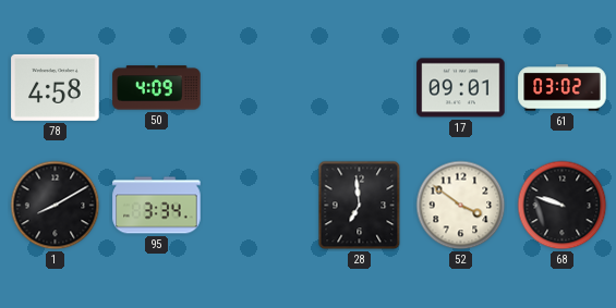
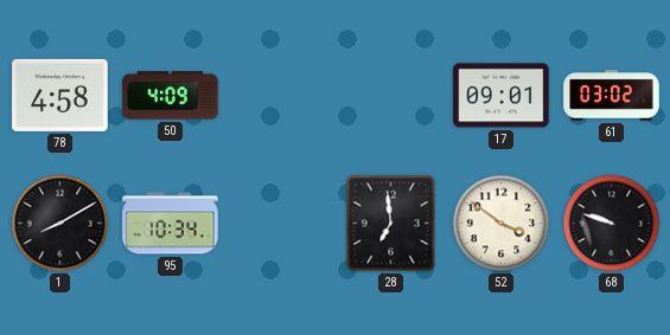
95: 3:34 -> 10:34
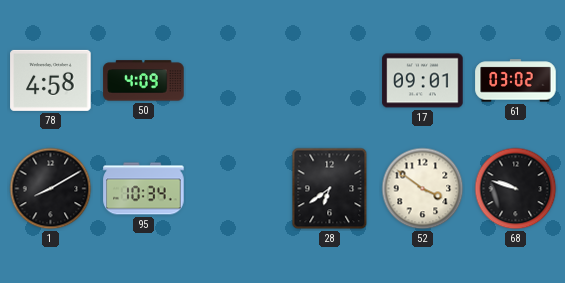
28: 6:59 -> 6:39
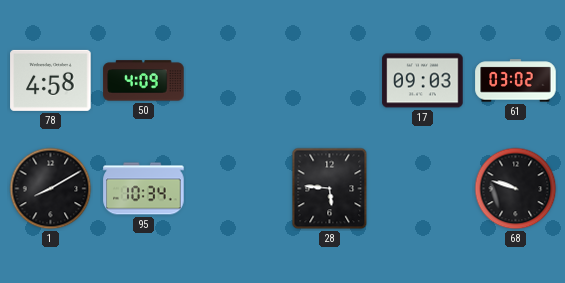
17: 09:01 -> 09:03
28: 6:39 -> 5:46
52: 3:51 -> none
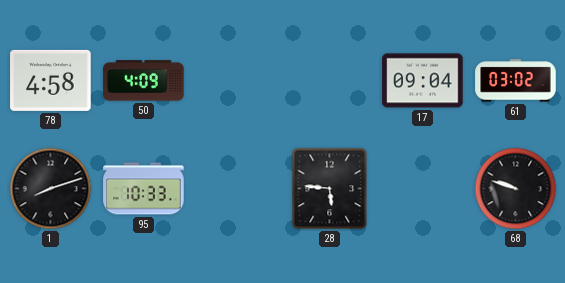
17: 09:03 -> 09:04
1: 8:10 -> 8:12
95: 10:34 -> 10:33
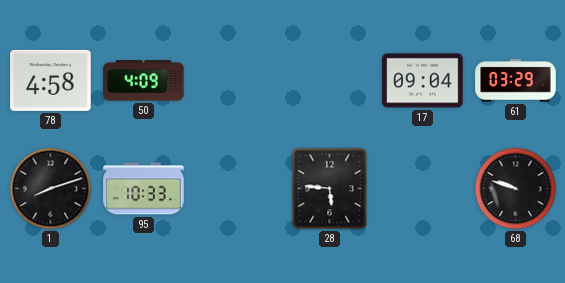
61: 03:02 -> 03:29
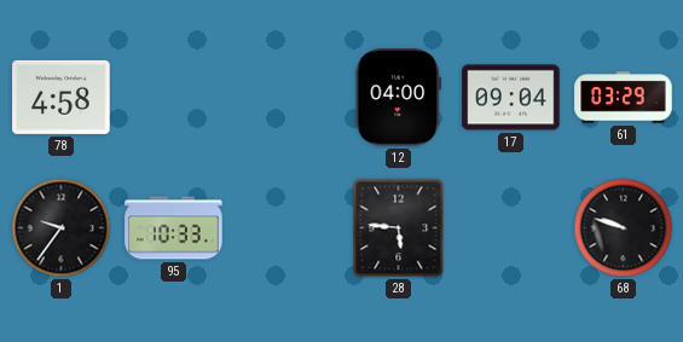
50: 4:09 -> none
12: none -> 04:00
1: 8:12 -> 9:36
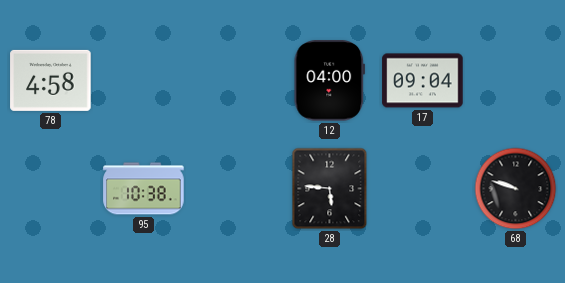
61: 03:29 -> none
1: 9:36 -> none
95: 10:33 -> 10:38
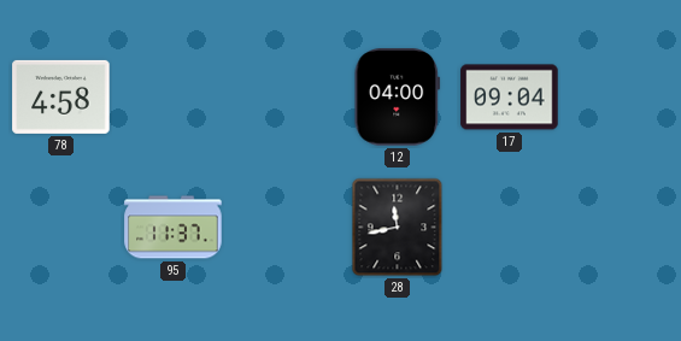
95: 10:38 -> 11:37
28: 5:46 -> 11:43
68: 9:48 -> none
